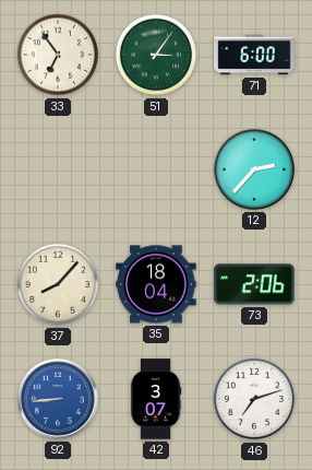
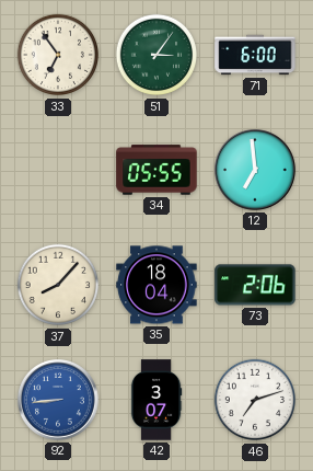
34: none -> 05:55
12: 2:37 -> 6:59
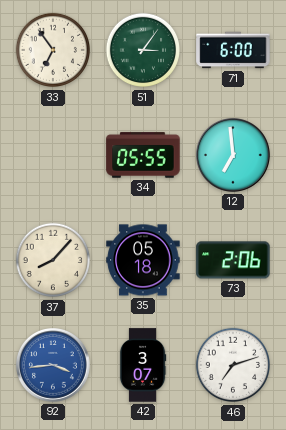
35: 18:04 -> 05:18
92: 8:44 -> 3:44
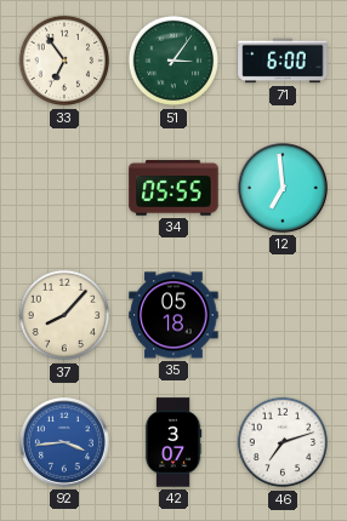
73: 2:06 -> none
